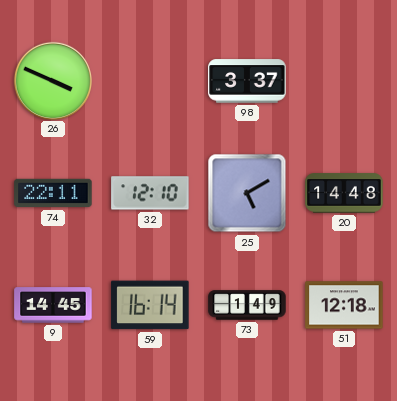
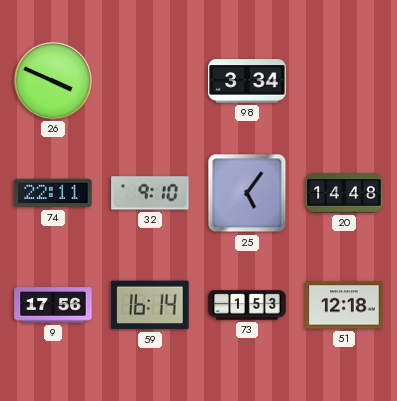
98: 3:37 -> 3:34
32: 12:10 -> 9:10
25: 5:10 -> 5:06
9: 14:45 -> 17:56
73: 1:49 -> 1:53
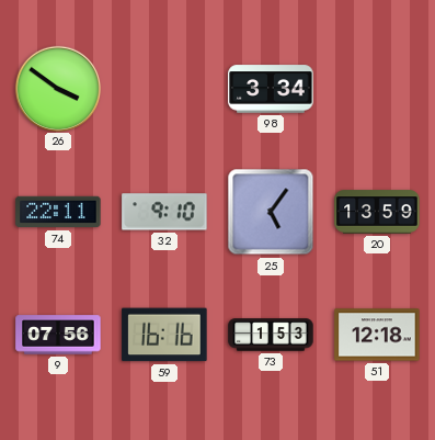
26: 3:49 -> 3:51
20: 14:48 -> 13:59
9: 17:56 -> 07:56
59: 16:14 -> 16:16
